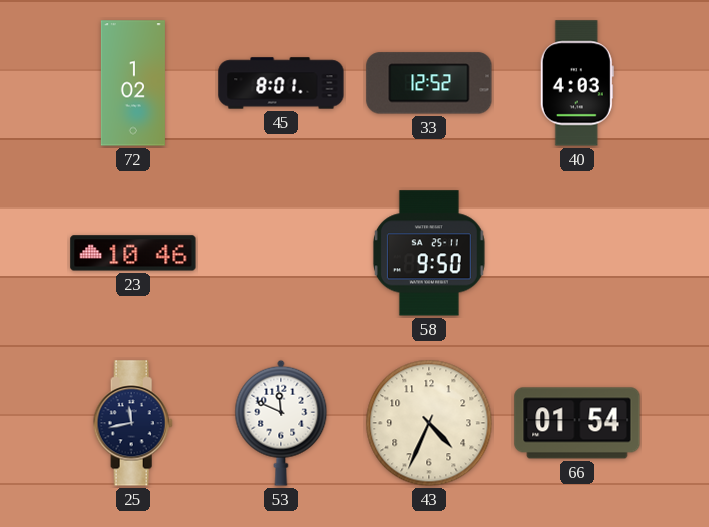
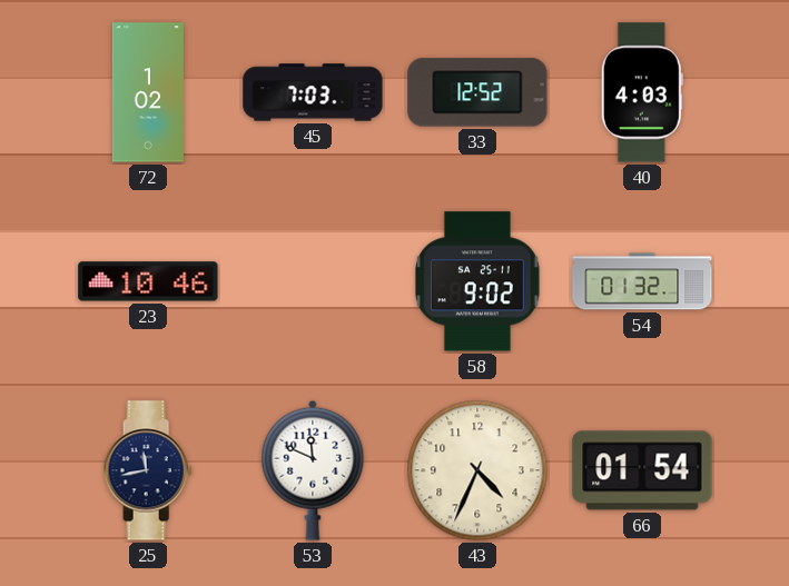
45: 8:01 -> 7:03
58: 9:50 -> 9:02
54: none -> 01:32
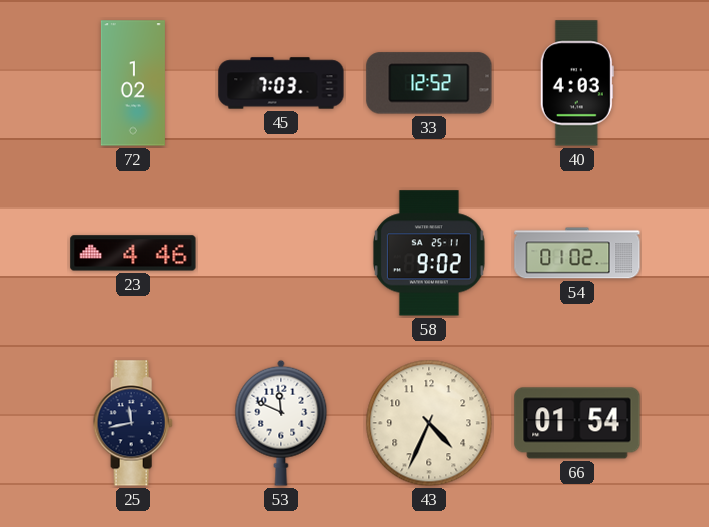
23: 10:46 -> 4:46
54: 01:32 -> 01:02
